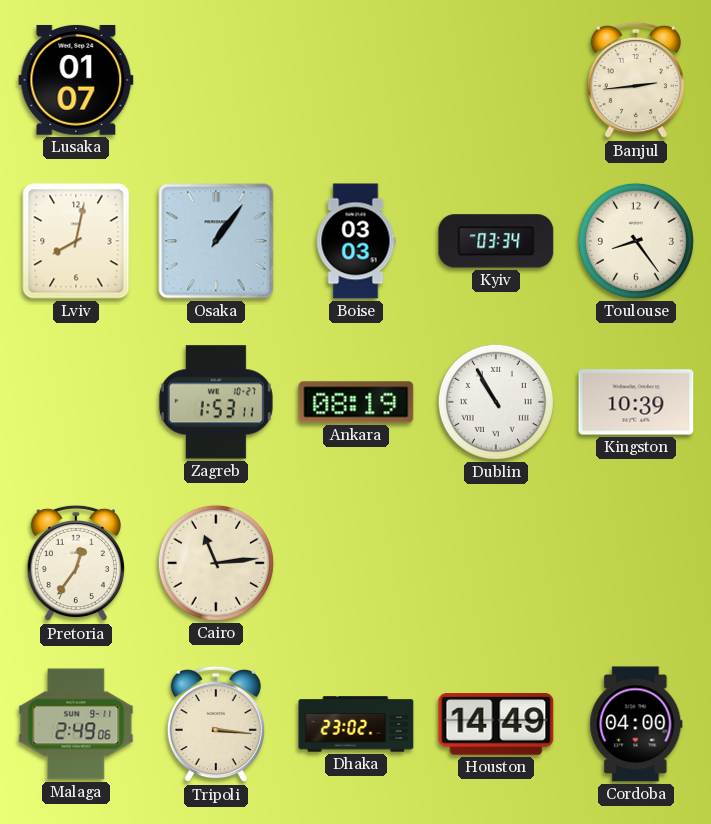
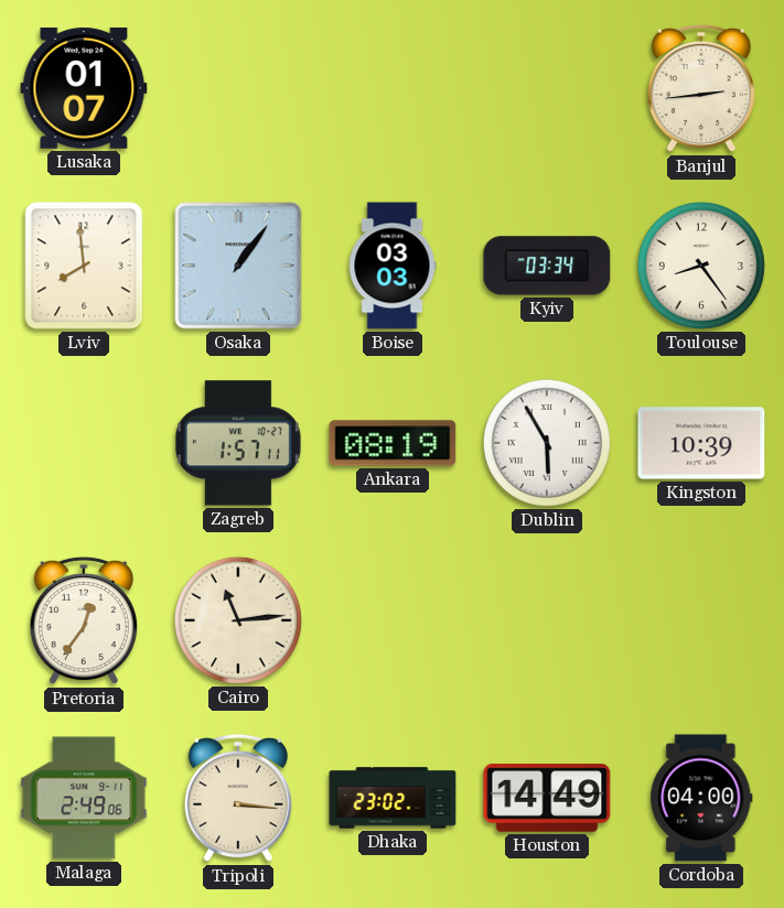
Lviv: 8:02 -> 7:59
Zagreb: 1:53 -> 1:57
Dublin: 10:55 -> 5:55
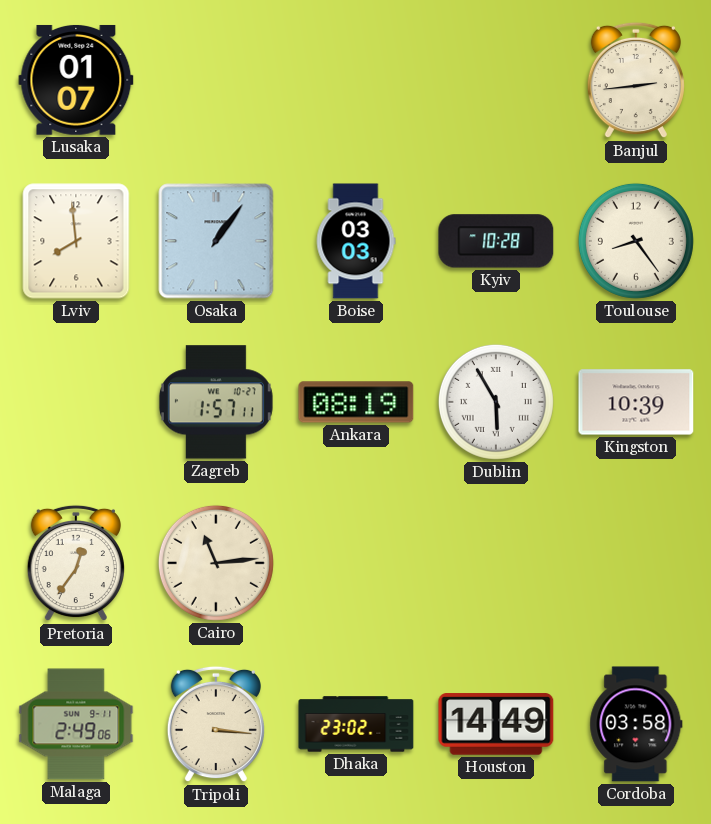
Kyiv: 03:34 -> 10:28
Cordoba: 04:00 -> 03:58
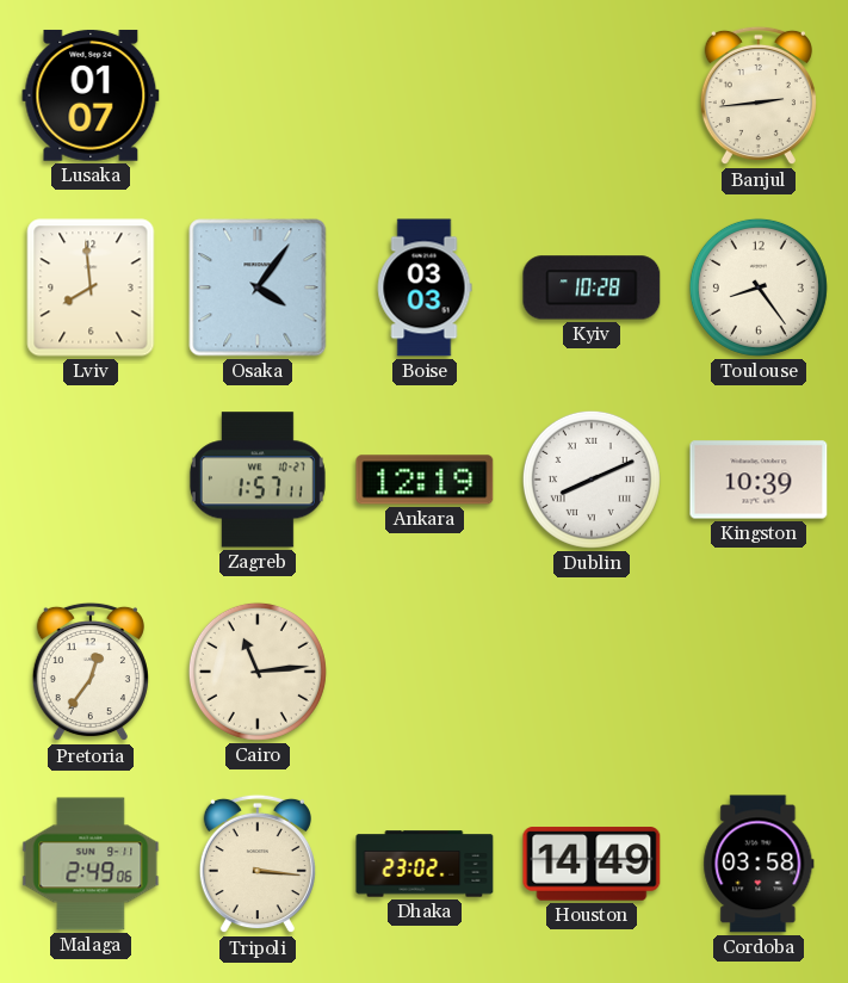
Osaka: 1:06 -> 4:06
Ankara: 08:19 -> 12:19
Dublin: 5:55 -> 8:11
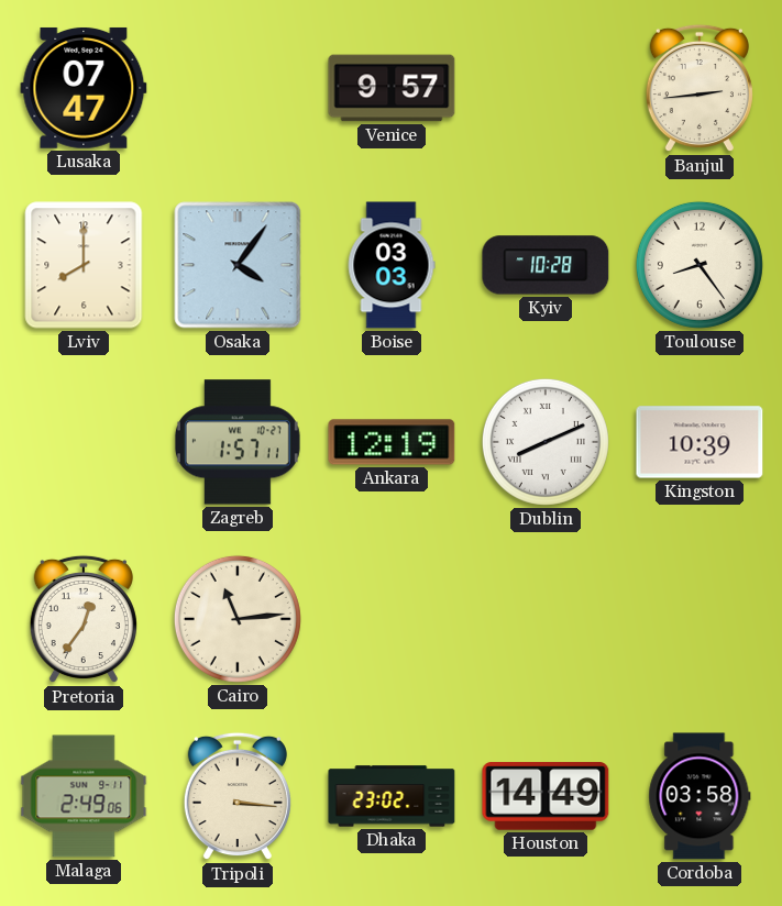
Lusaka: 01:07 -> 07:47
Venice: none -> 9:57
Lviv: 7:59 -> 8:00
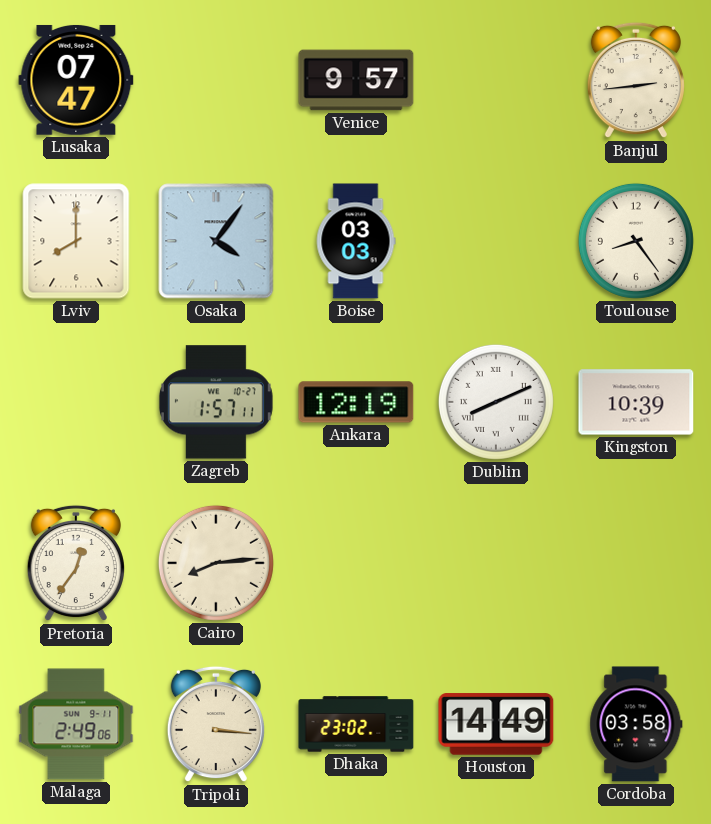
Kyiv: 10:28 -> none
Cairo: 11:14 -> 8:14
